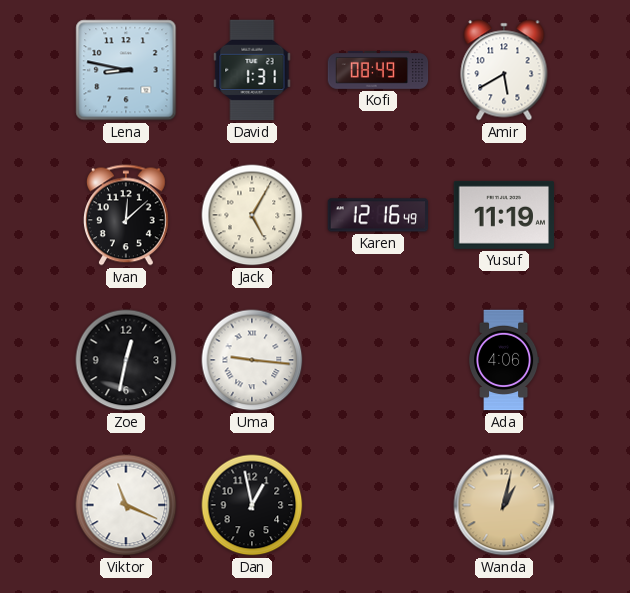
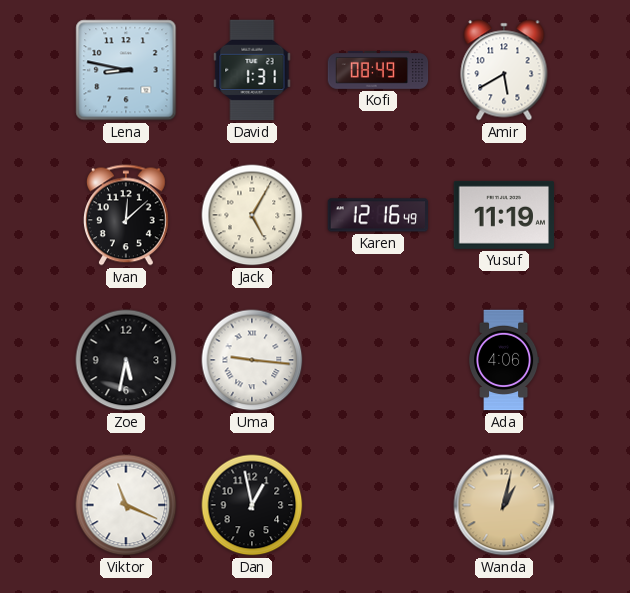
Zoe: 12:32 -> 5:32
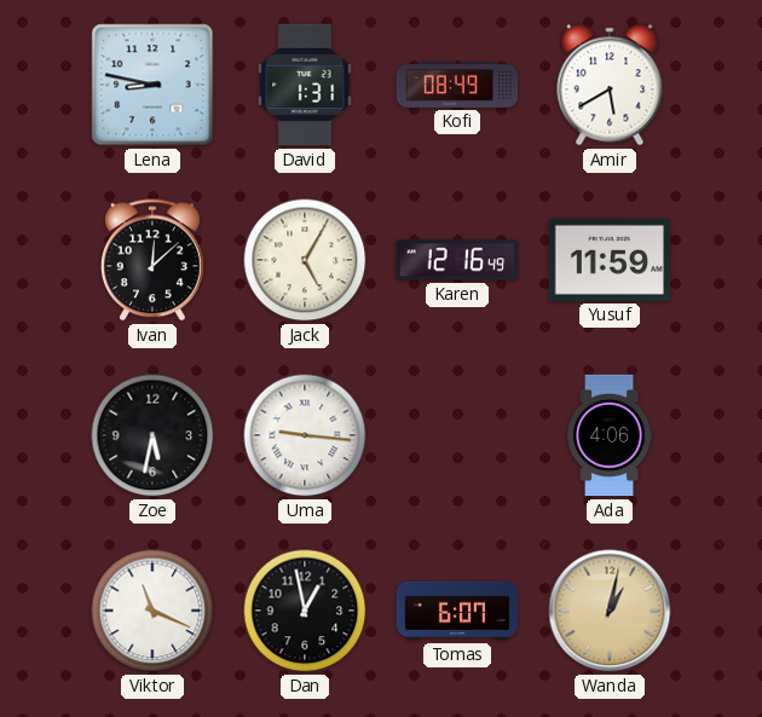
Yusuf: 11:19 -> 11:59
Tomas: none -> 6:07
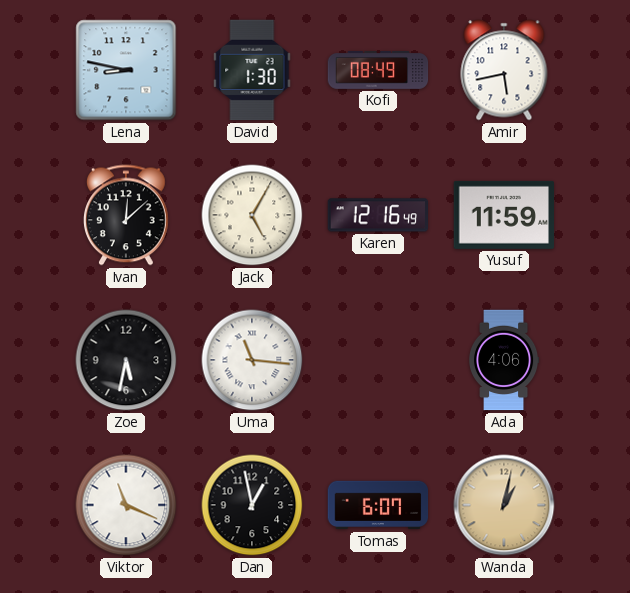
David: 1:31 -> 1:30
Amir: 5:40 -> 5:43
Uma: 9:16 -> 11:16
